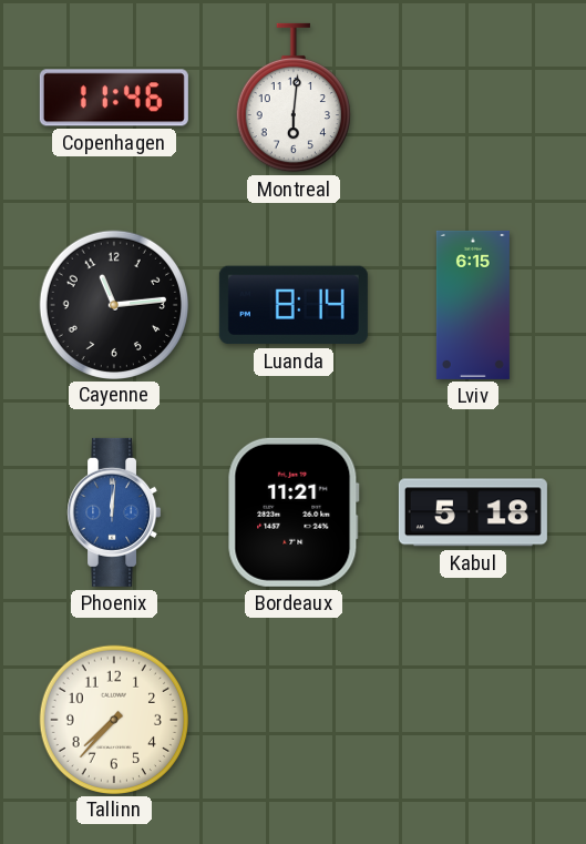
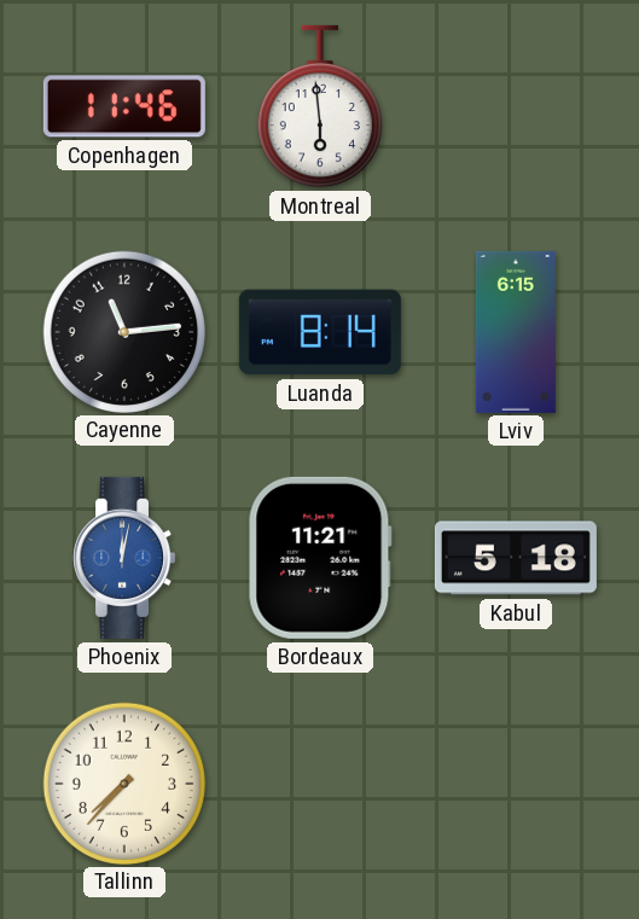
Montreal: 6:01 -> 5:59
Phoenix: 12:01 -> 12:02
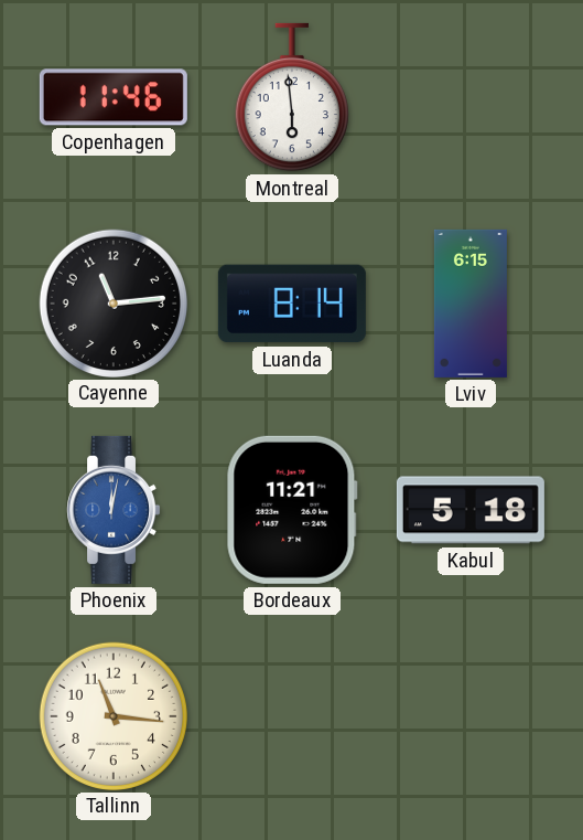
Tallinn: 7:37 -> 11:16
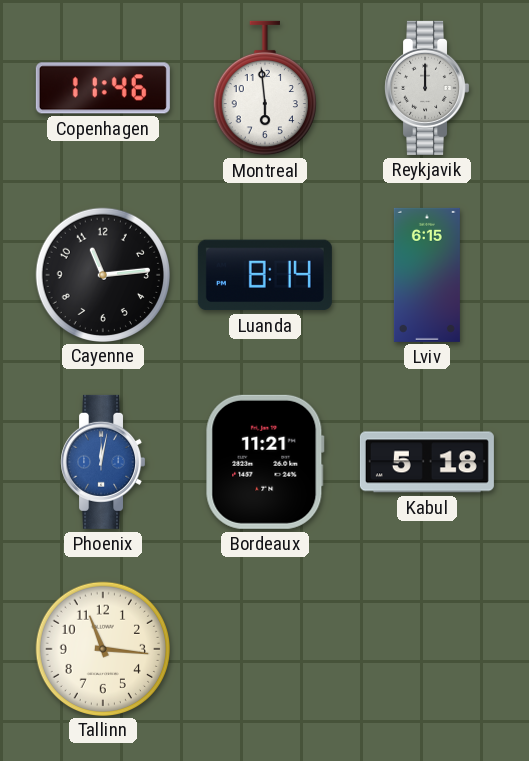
Reykjavik: none -> 12:00
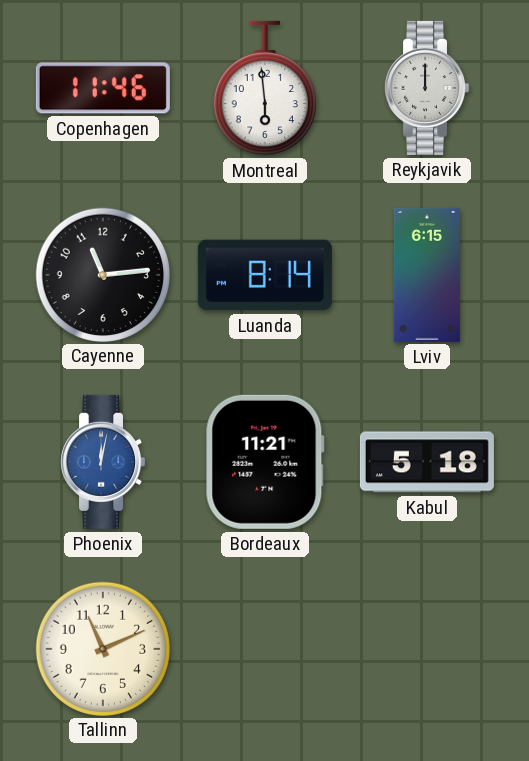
Tallinn: 11:16 -> 11:11
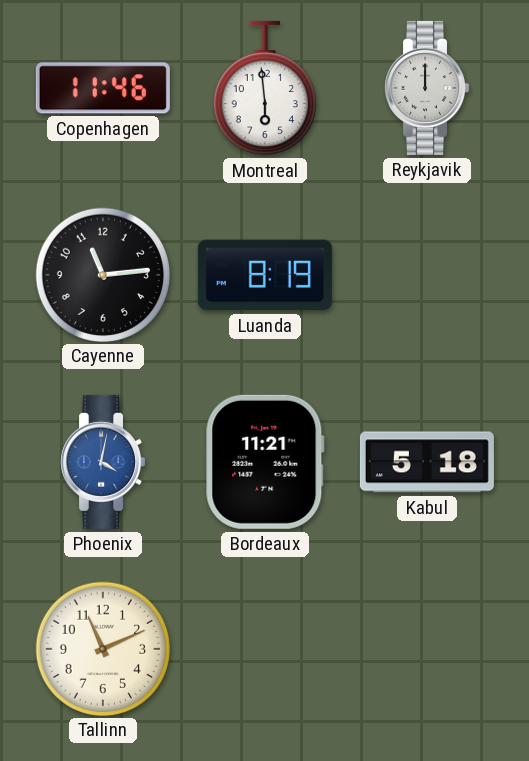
Luanda: 8:14 -> 8:19
Lviv: 6:15 -> none
Phoenix: 12:02 -> 4:02
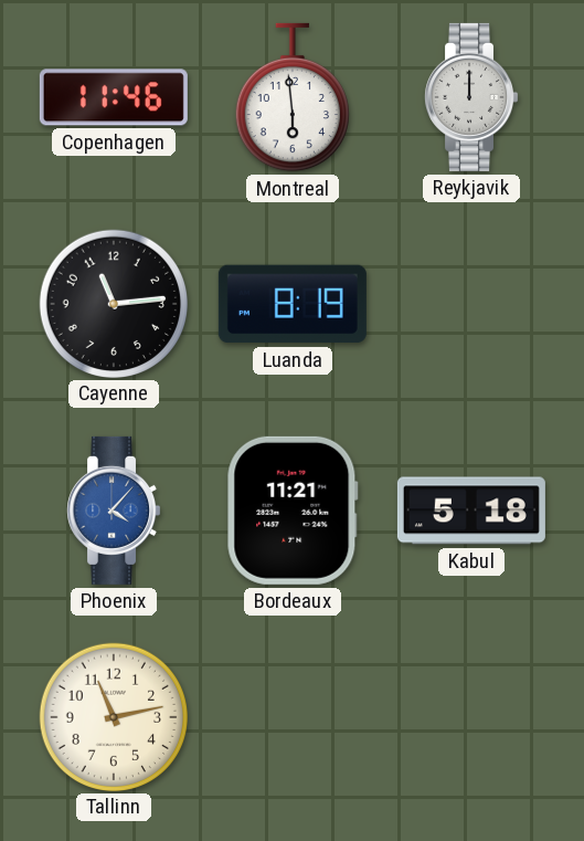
Phoenix: 4:02 -> 4:07
Tallinn: 11:11 -> 11:13
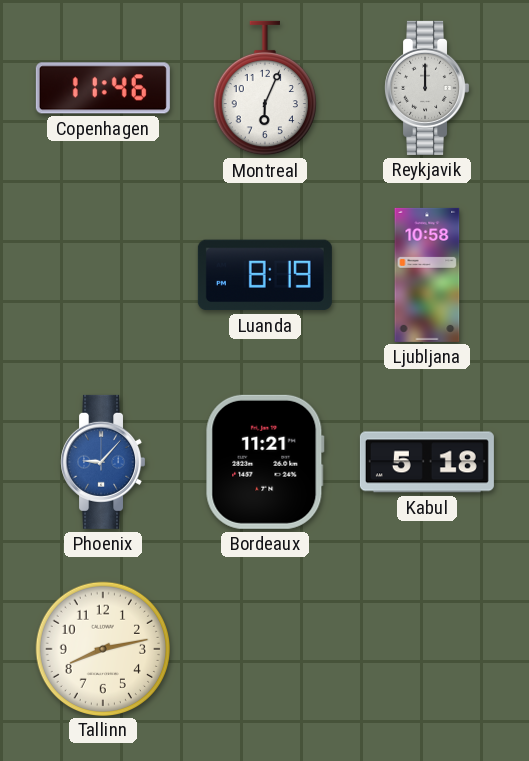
Montreal: 5:59 -> 6:04
Cayenne: 11:14 -> none
Ljubljana: none -> 10:58
Phoenix: 4:07 -> 9:07
Tallinn: 11:13 -> 8:13
